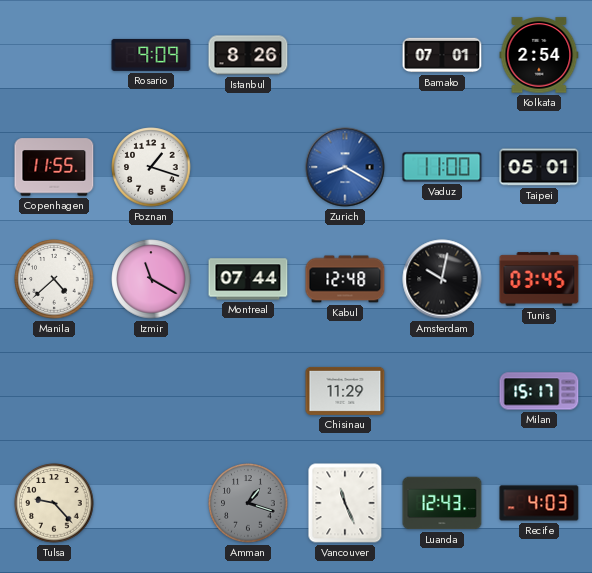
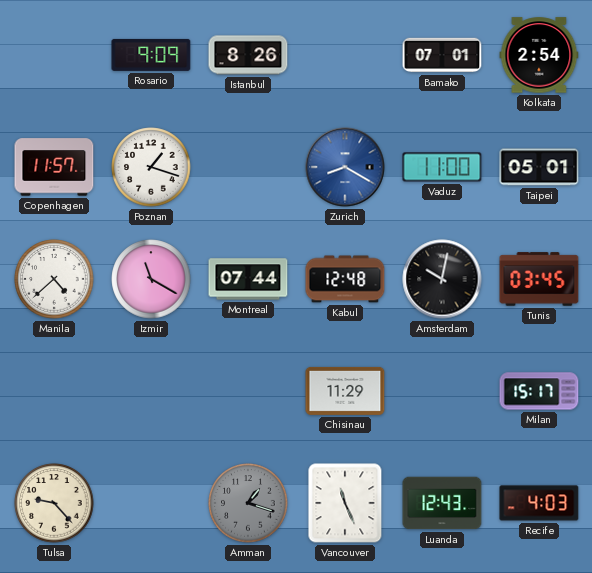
Copenhagen: 11:55 -> 11:57
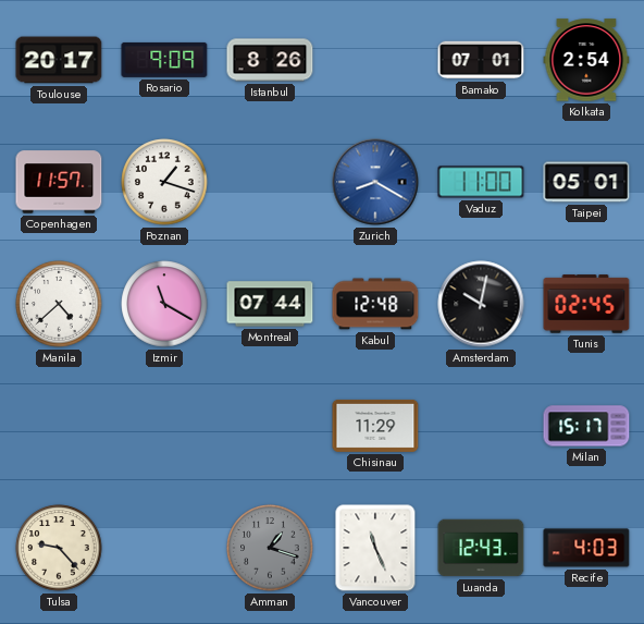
Toulouse: none -> 20:17
Tunis: 03:45 -> 02:45
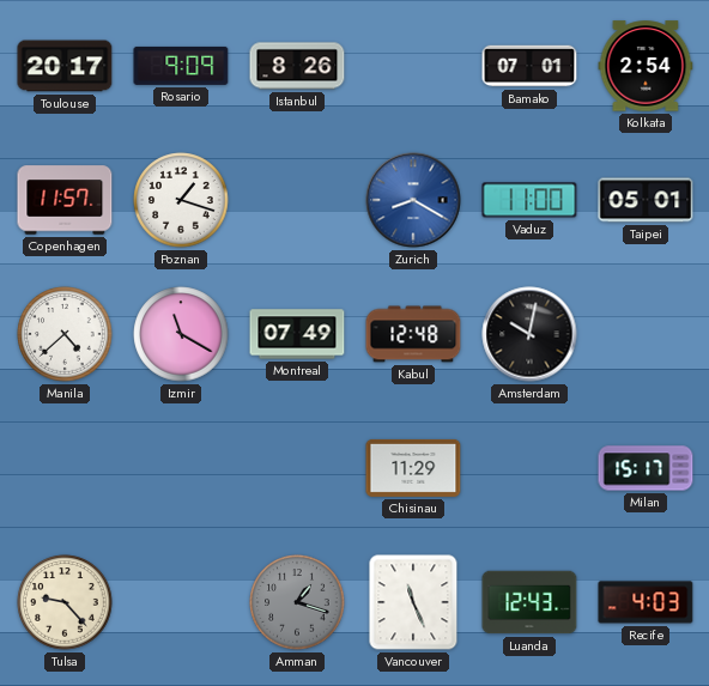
Montreal: 07:44 -> 07:49
Tunis: 02:45 -> none
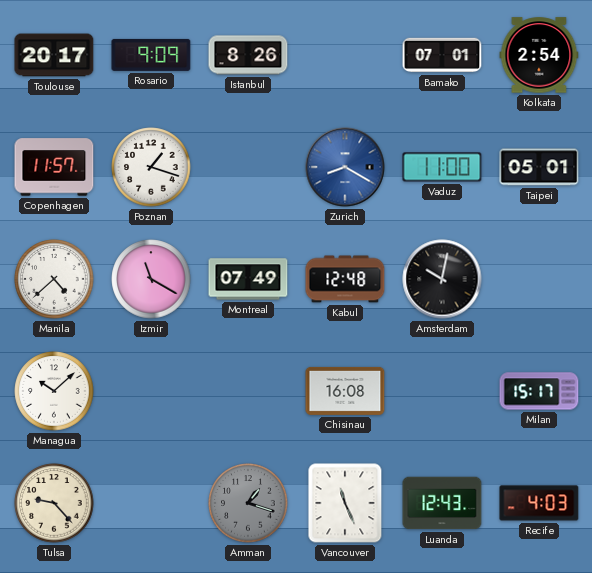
Managua: none -> 10:08
Chisinau: 11:29 -> 16:08
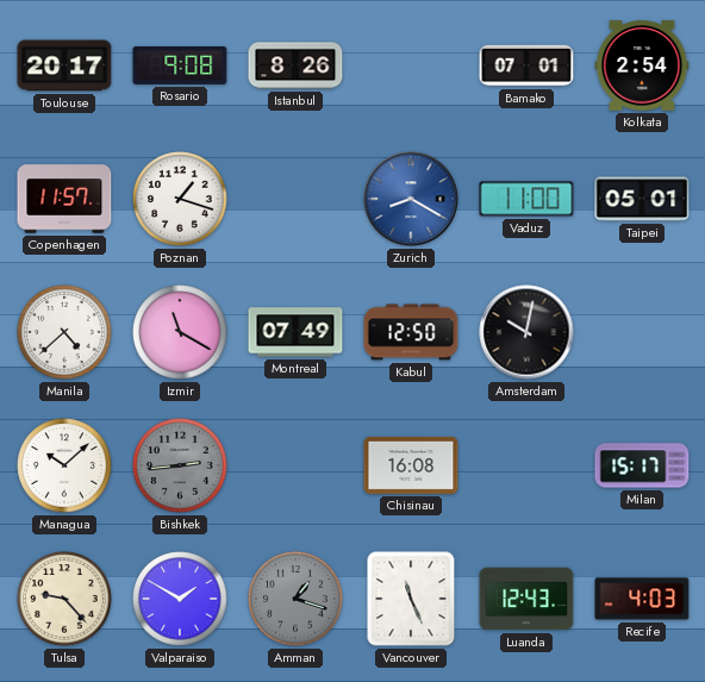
Rosario: 9:09 -> 9:08
Kabul: 12:48 -> 12:50
Bishkek: none -> 2:44
Valparaiso: none -> 1:50
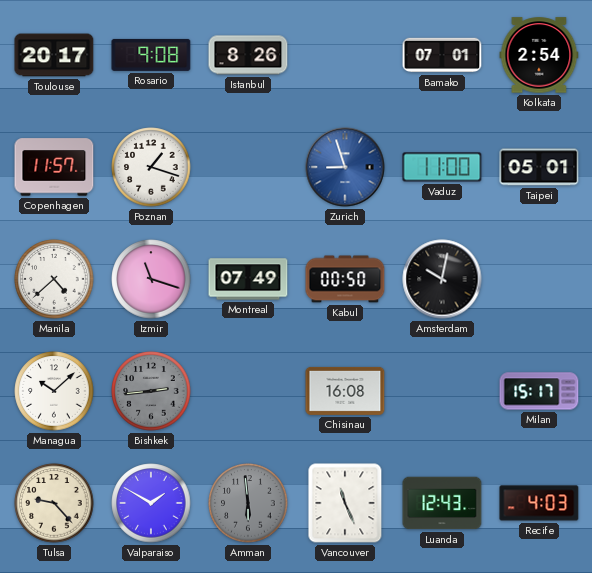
Zurich: 8:20 -> 8:57
Izmir: 11:20 -> 11:18
Kabul: 12:50 -> 00:50
Amman: 1:18 -> 5:59
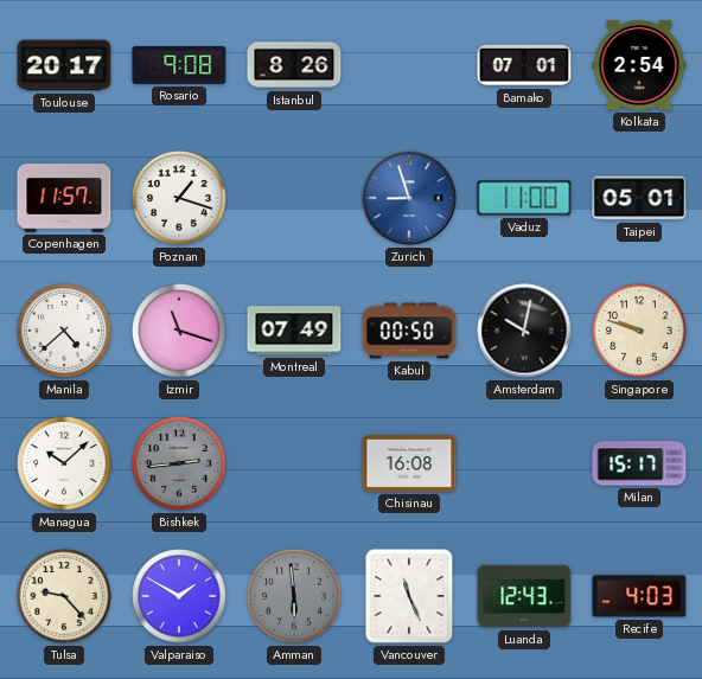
Singapore: none -> 9:48
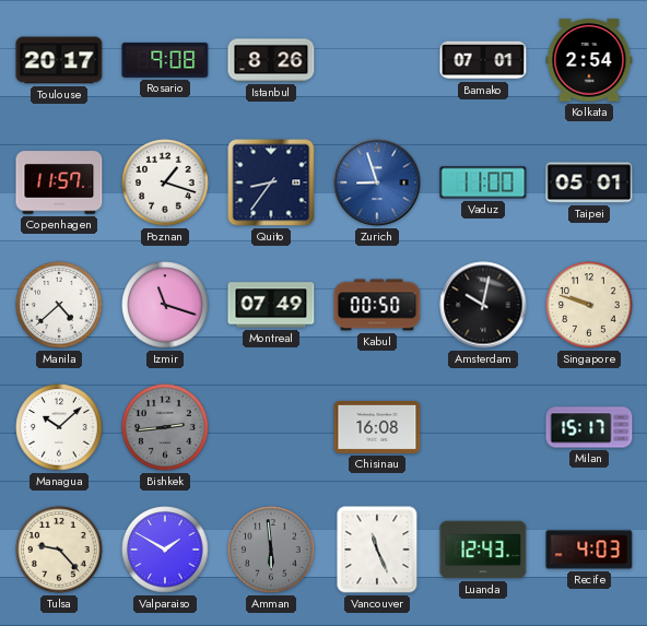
Quito: none -> 8:36
